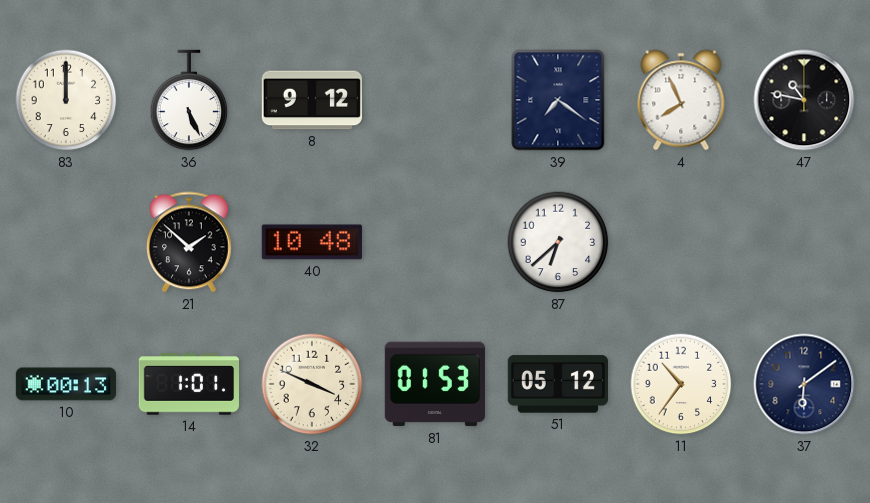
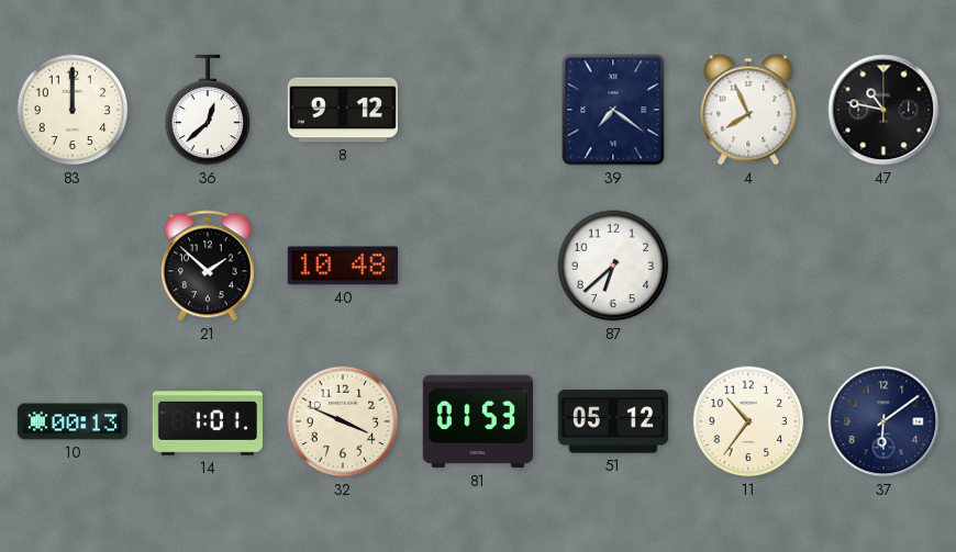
36: 5:26 -> 12:38
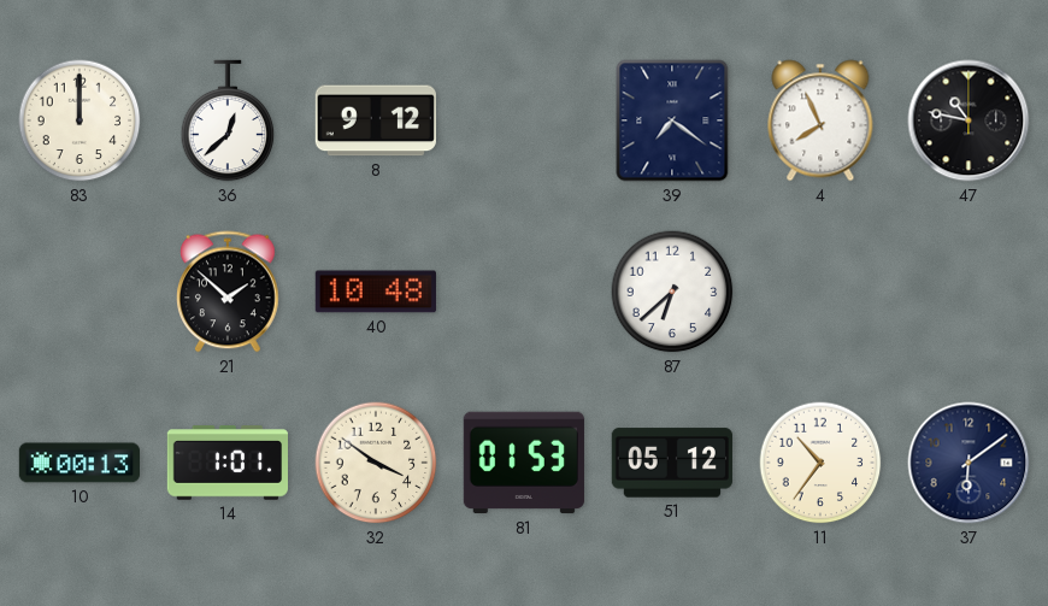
32: 3:49 -> 3:51
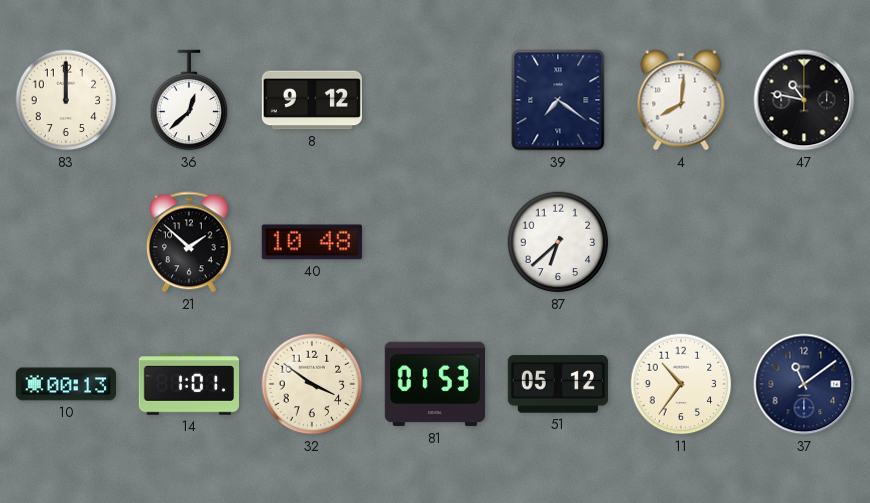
4: 7:56 -> 8:01
37: 6:09 -> 11:09
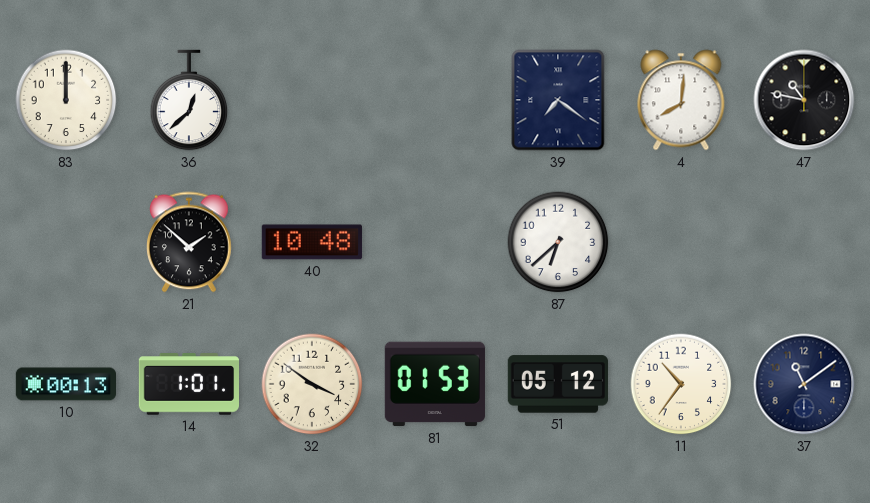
8: 9:12 -> none
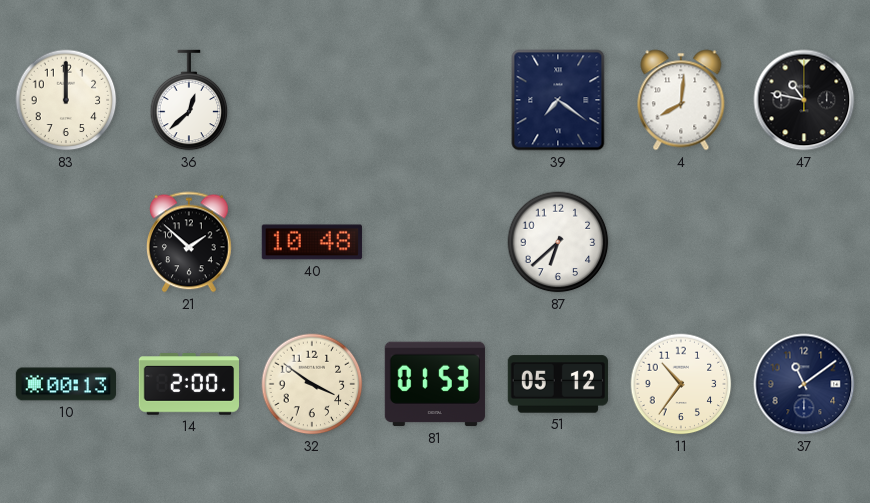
14: 1:01 -> 2:00
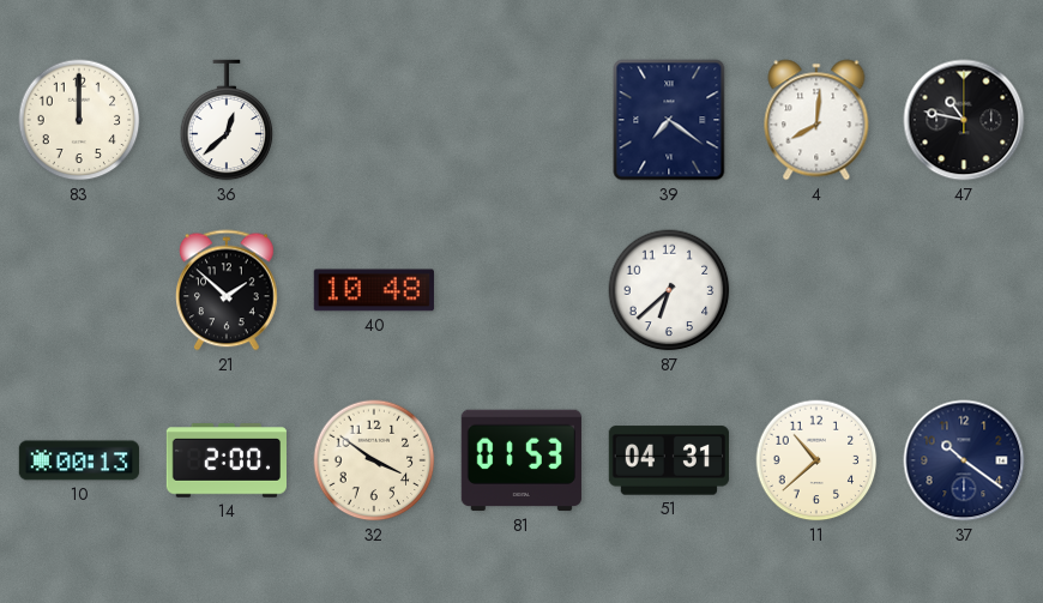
51: 05:12 -> 04:31
11: 10:36 -> 10:38
37: 11:09 -> 10:21
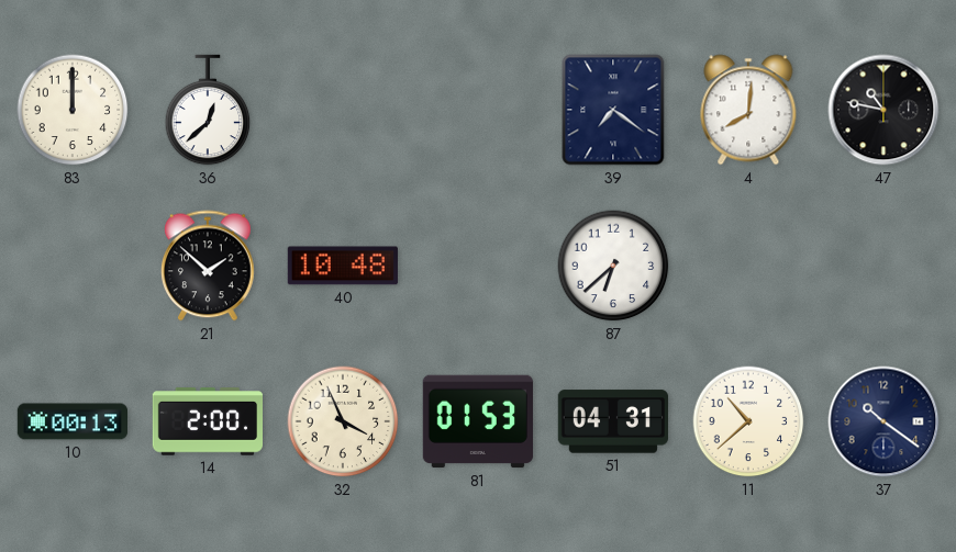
32: 3:51 -> 3:56
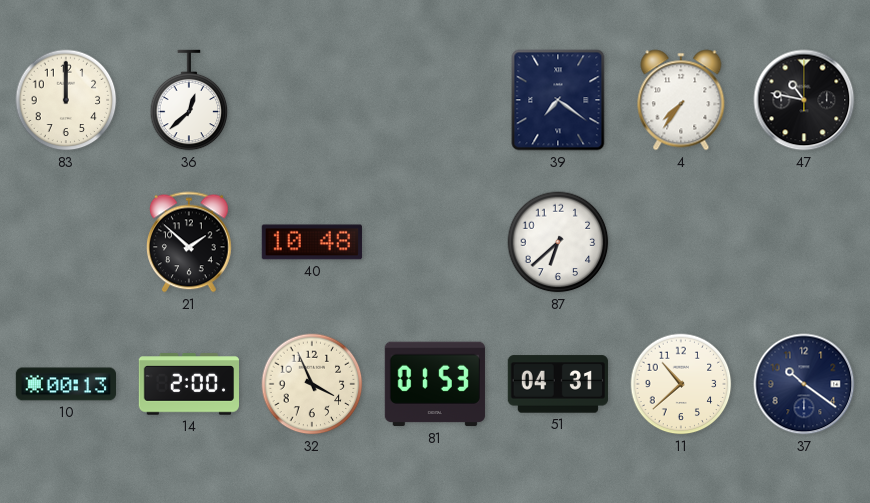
4: 8:01 -> 7:36
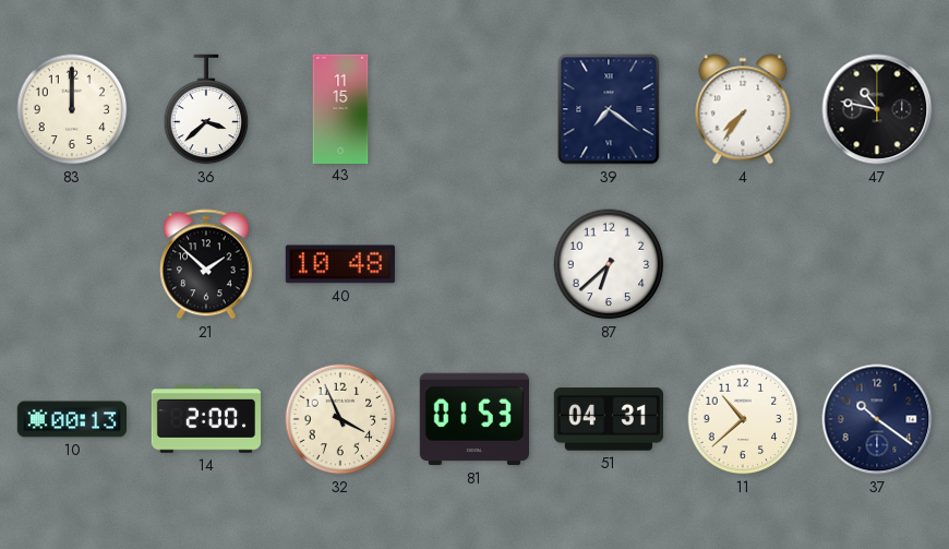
36: 12:38 -> 3:38
43: none -> 11:15
